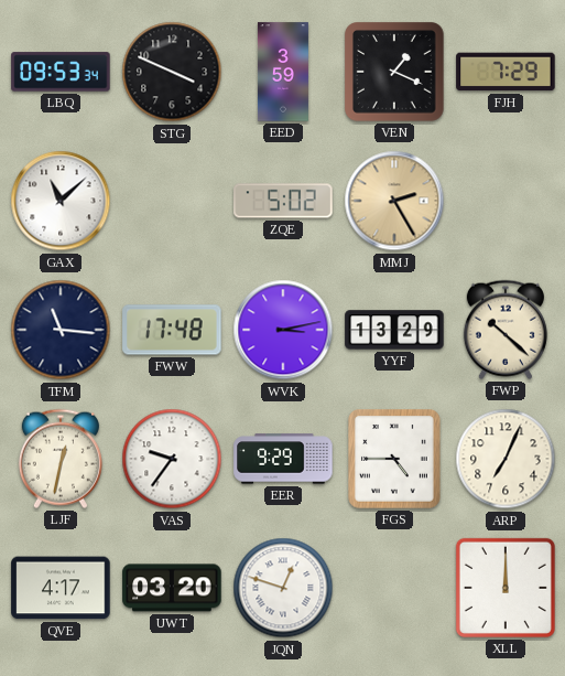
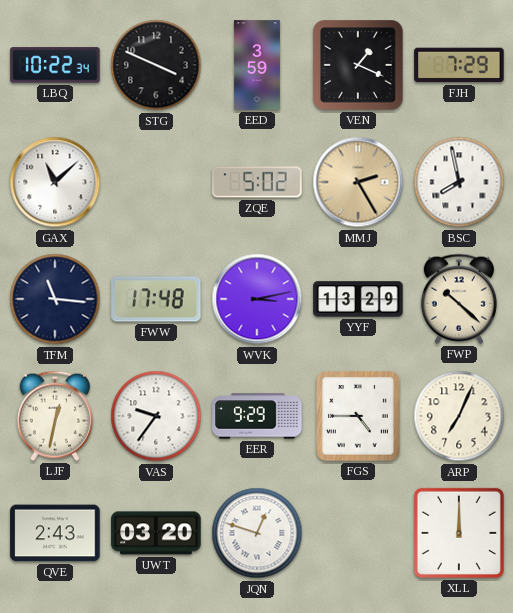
LBQ: 09:53 -> 10:22
BSC: none -> 7:58
QVE: 4:17 -> 2:43
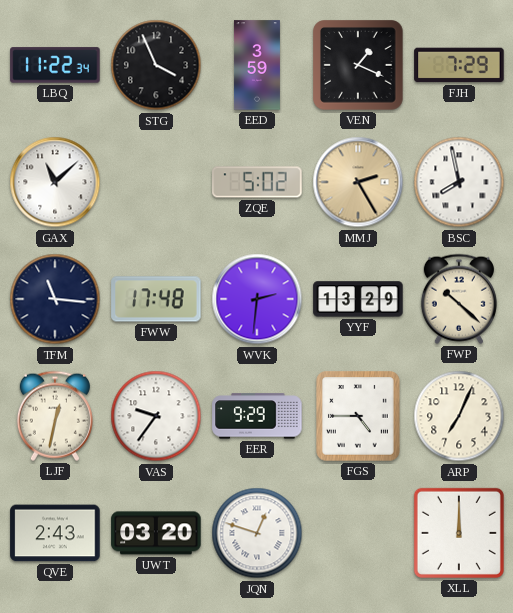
LBQ: 10:22 -> 11:22
STG: 3:49 -> 3:56
WVK: 3:13 -> 2:31
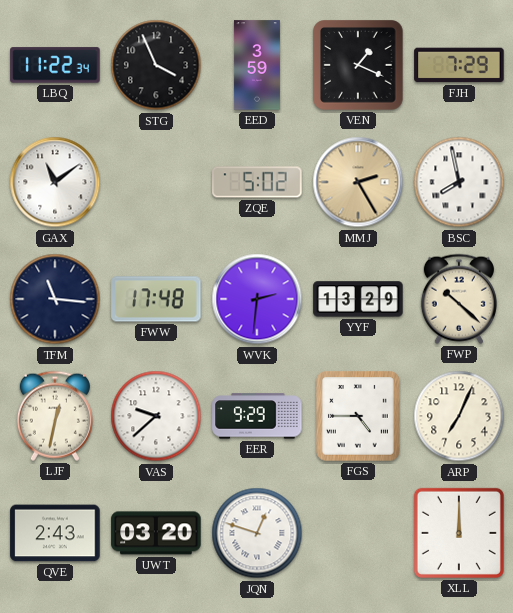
GAX: 11:08 -> 11:09
VAS: 9:36 -> 9:38
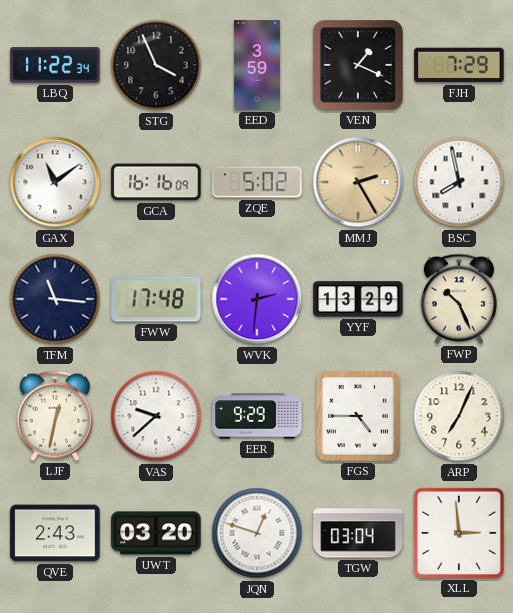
GCA: none -> 16:16
FWP: 10:22 -> 10:26
TGW: none -> 03:04
XLL: 12:00 -> 2:59
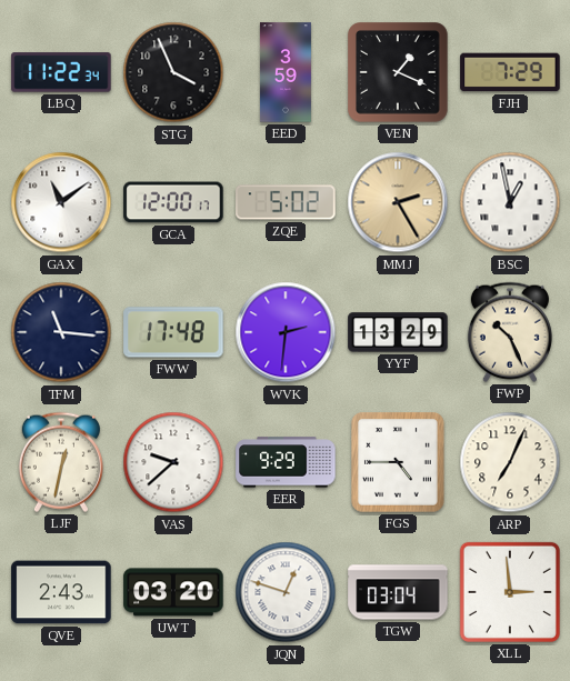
GCA: 16:16 -> 12:00
BSC: 7:58 -> 12:58
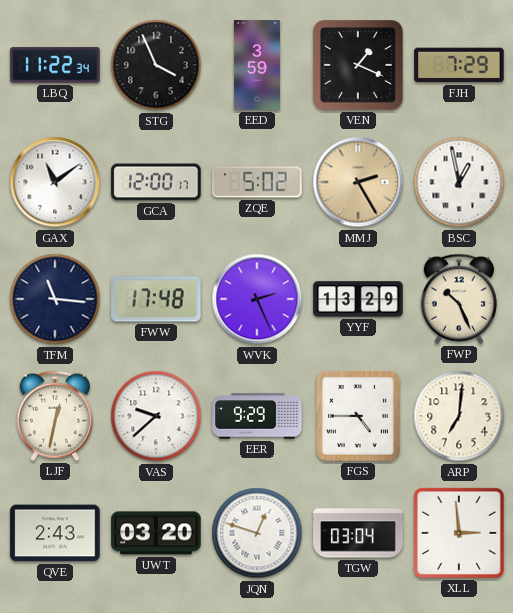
WVK: 2:31 -> 2:26
ARP: 7:04 -> 7:01
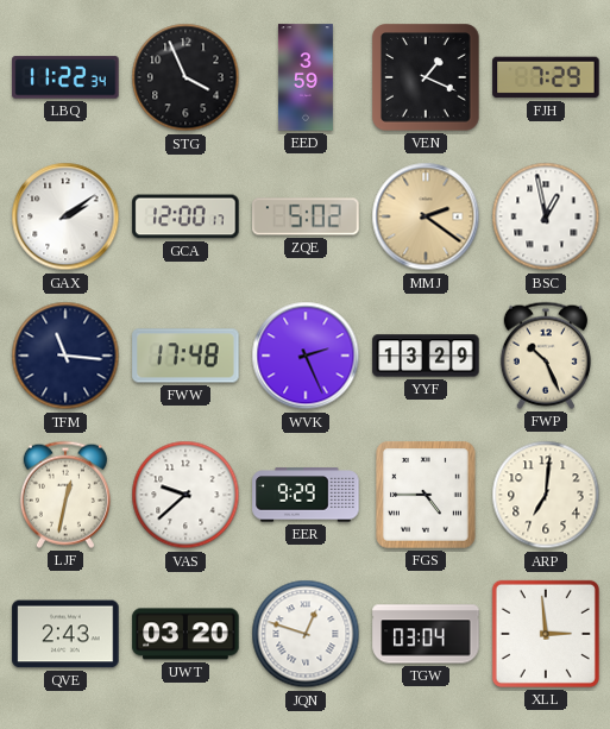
GAX: 11:09 -> 2:09
MMJ: 2:25 -> 2:21
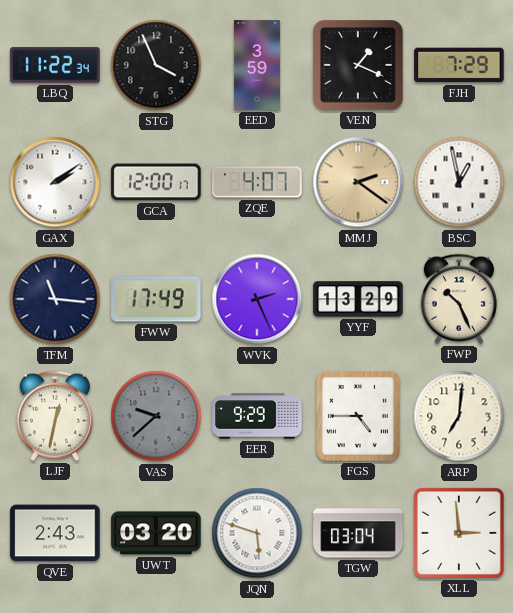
ZQE: 5:02 -> 4:07
FWW: 17:48 -> 17:49
VAS dial: white -> grey
JQN: 12:48 -> 5:48
